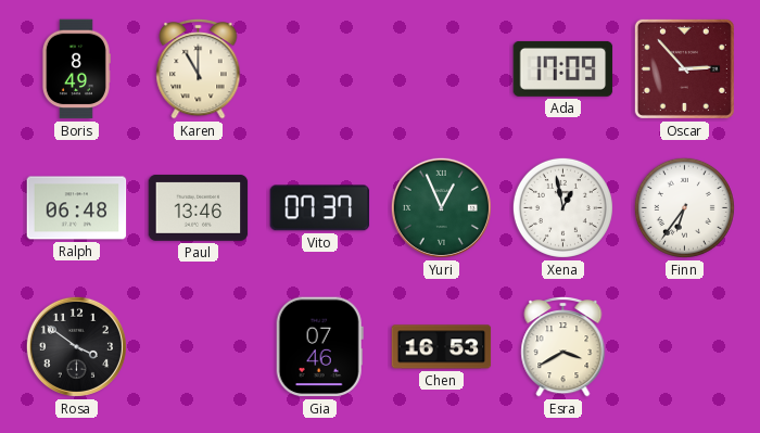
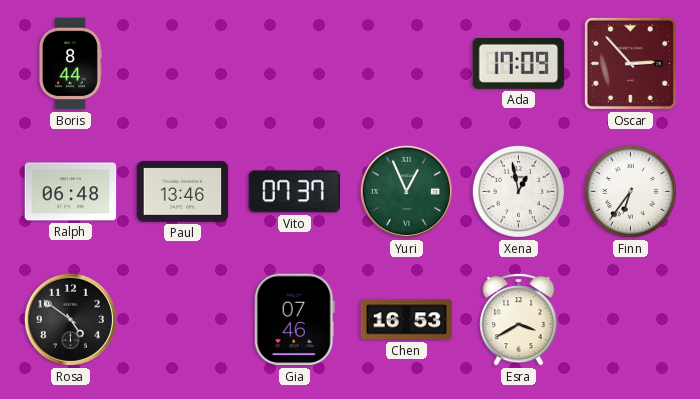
Boris: 8:49 -> 8:44
Karen: 11:00 -> none
Rosa: 3:51 -> 4:51
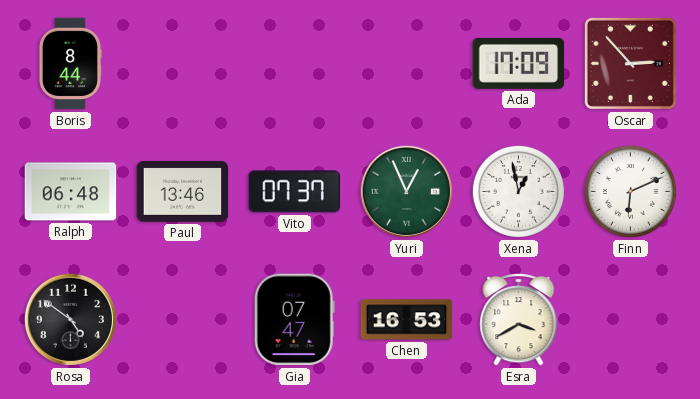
Finn: 6:36 -> 6:11
Gia: 07:46 -> 07:47
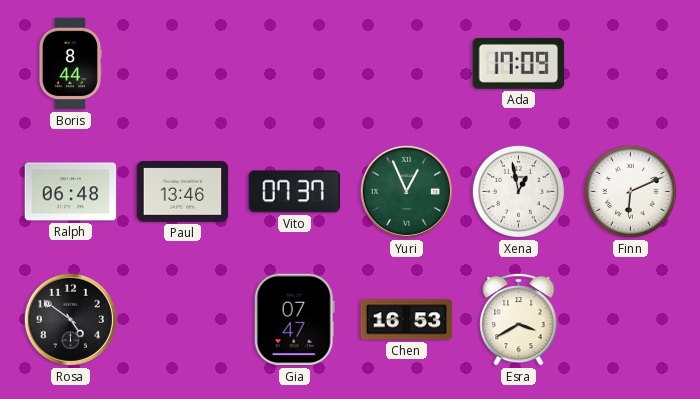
Oscar: 2:53 -> none
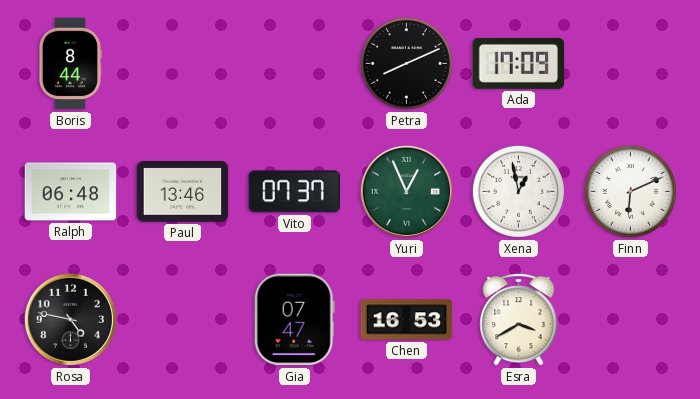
Petra: none -> 8:11
Rosa: 4:51 -> 4:47
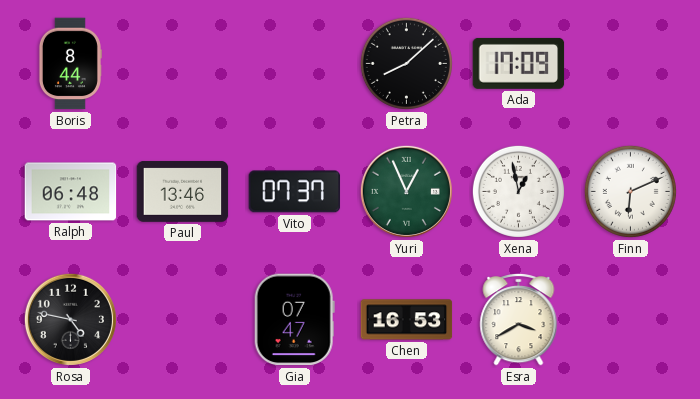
Petra: 8:11 -> 8:08
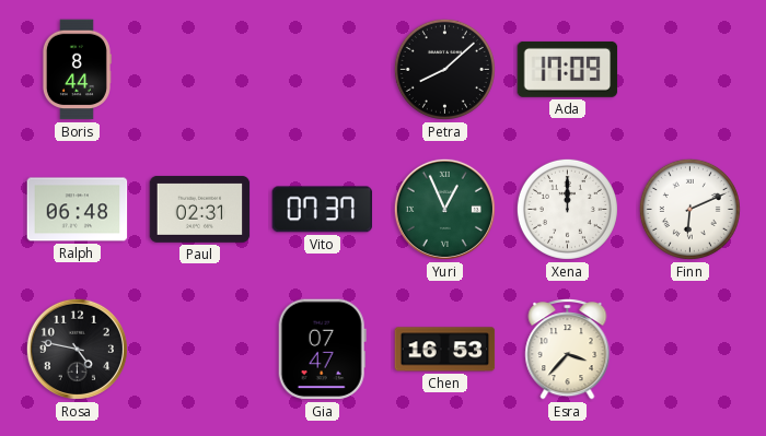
Paul: 13:46 -> 02:31
Xena: 12:58 -> 12:00
Esra: 3:40 -> 3:37
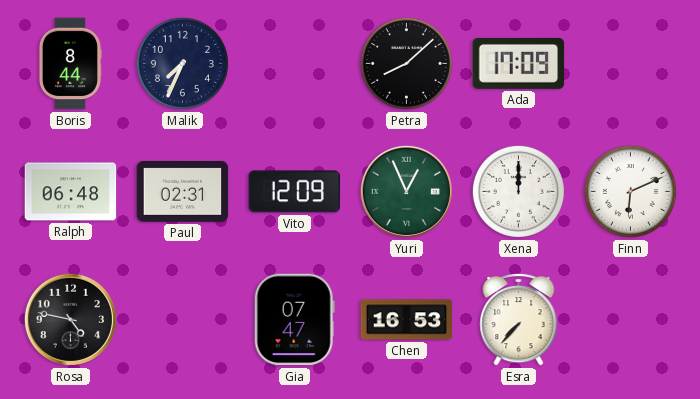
Malik: none -> 7:34
Vito: 07:37 -> 12:09
Esra: 3:37 -> 7:37
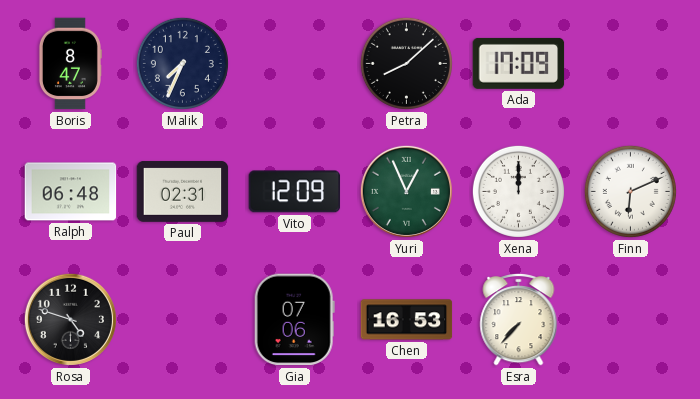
Boris: 8:44 -> 8:47
Rosa: 4:47 -> 4:48
Gia: 07:47 -> 07:06
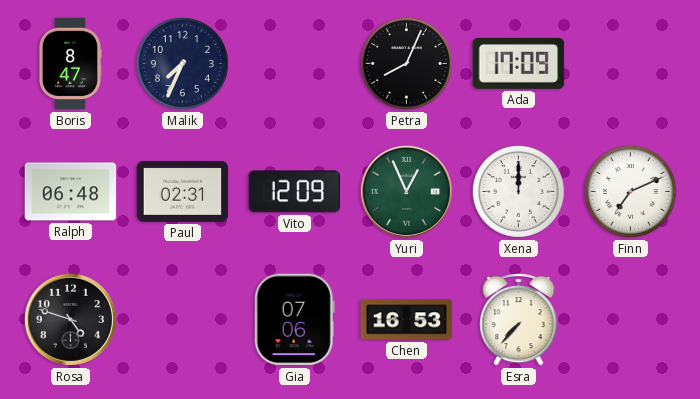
Petra: 8:08 -> 8:04
Finn: 6:11 -> 7:11
